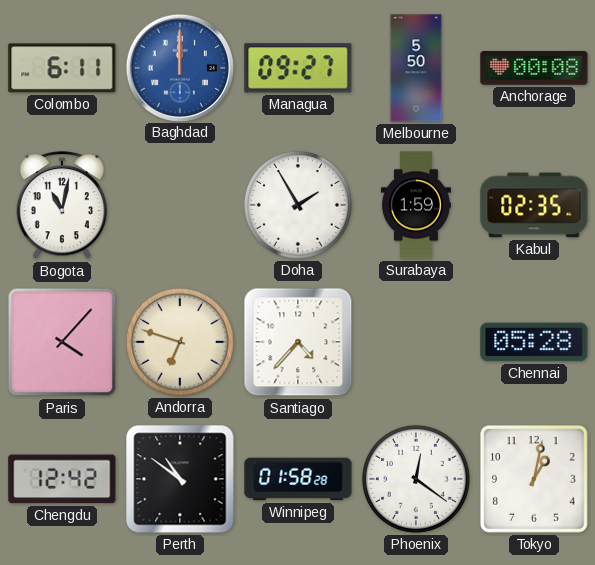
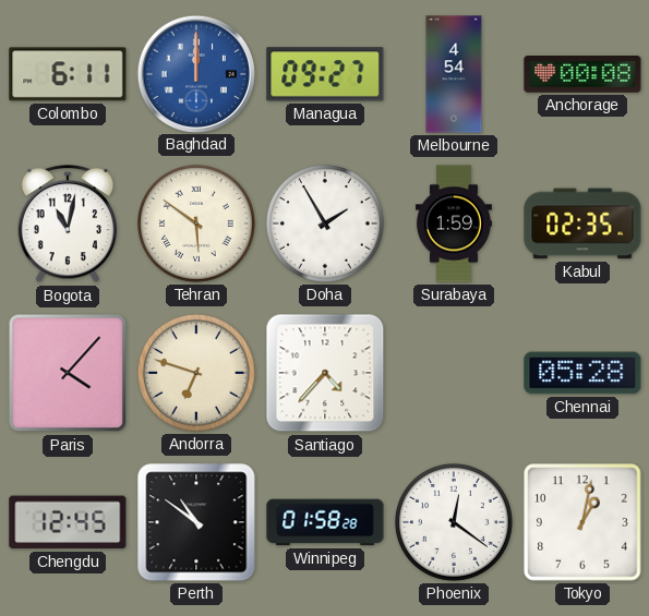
Melbourne: 5:50 -> 4:54
Tehran: none -> 5:51
Chengdu: 12:42 -> 12:45
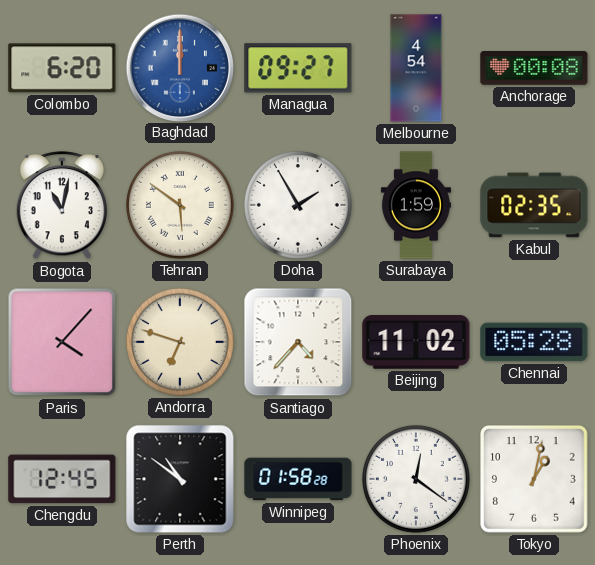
Colombo: 6:11 -> 6:20
Beijing: none -> 11:02
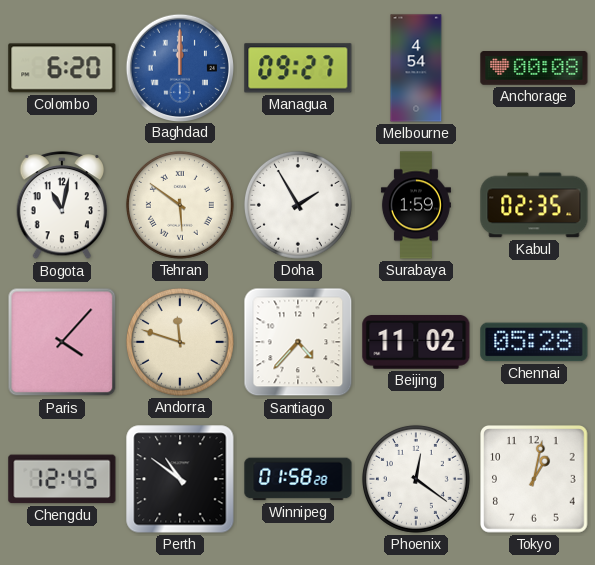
Andorra: 6:48 -> 11:48
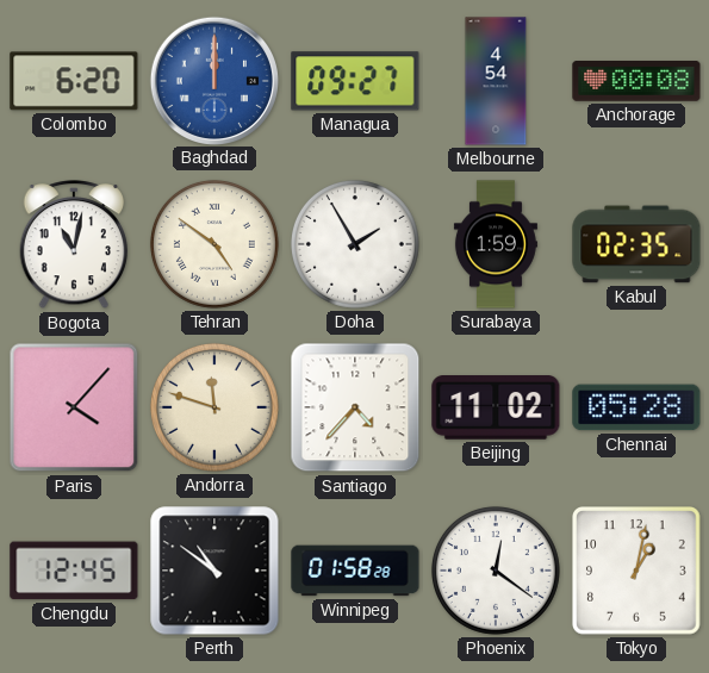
Tehran: 5:51 -> 4:51
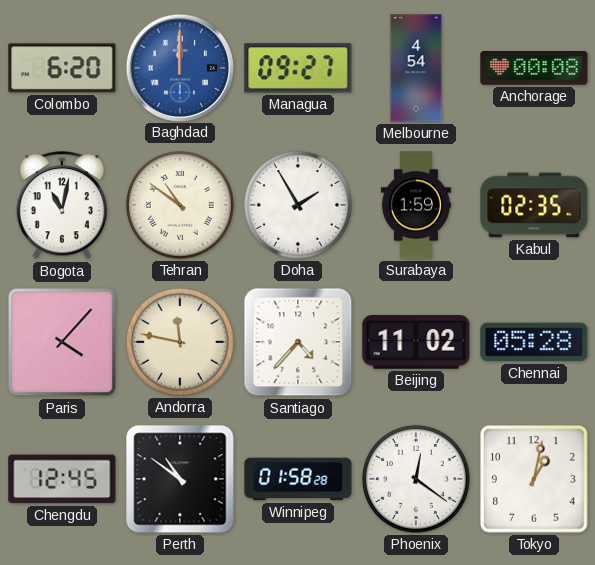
Tehran: 4:51 -> 10:51
Andorra: 11:48 -> 11:47
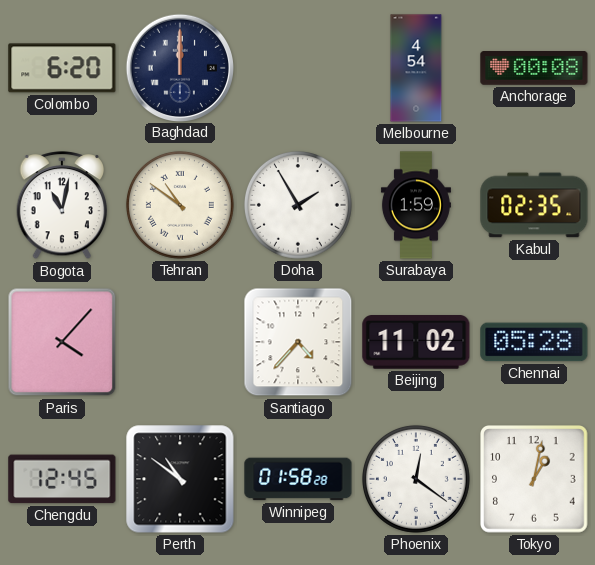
Baghdad dial: blue -> navy
Managua: 09:27 -> none
Andorra: 11:47 -> none
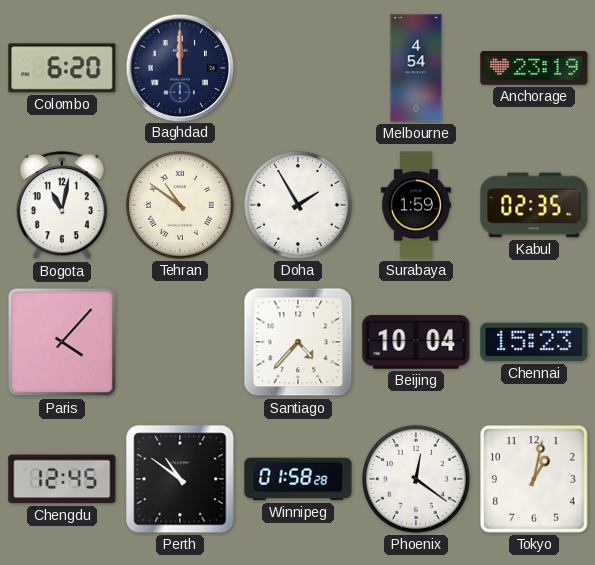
Anchorage: 00:08 -> 23:19
Beijing: 11:02 -> 10:04
Chennai: 05:28 -> 15:23
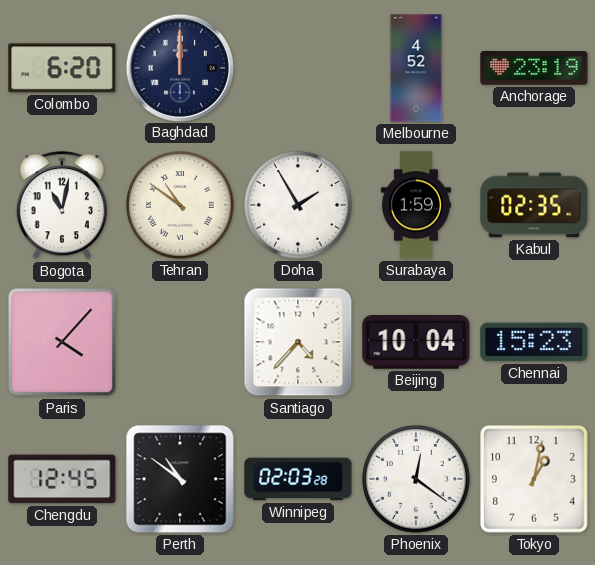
Melbourne: 4:54 -> 4:52
Winnipeg: 01:58 -> 02:03
